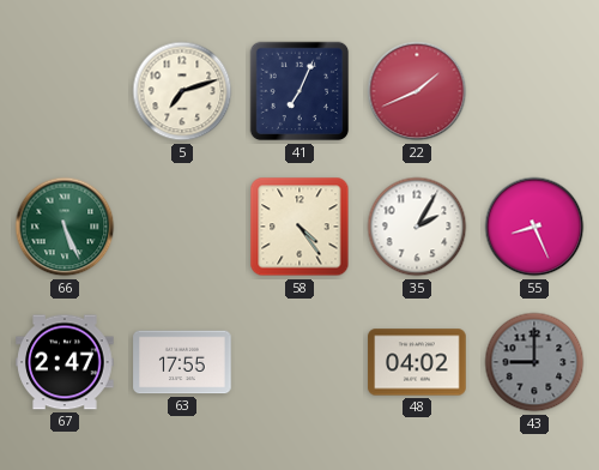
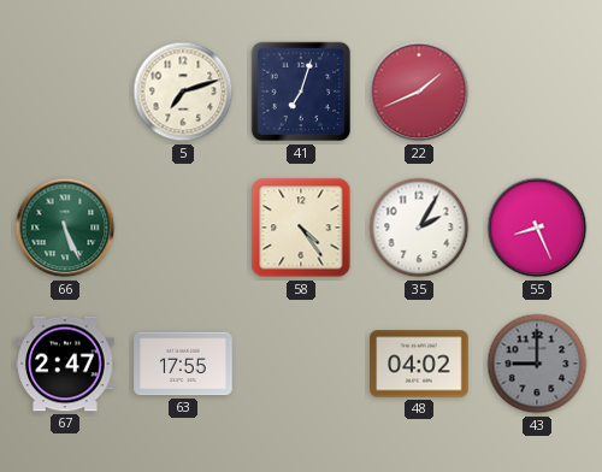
41: 7:04 -> 7:03
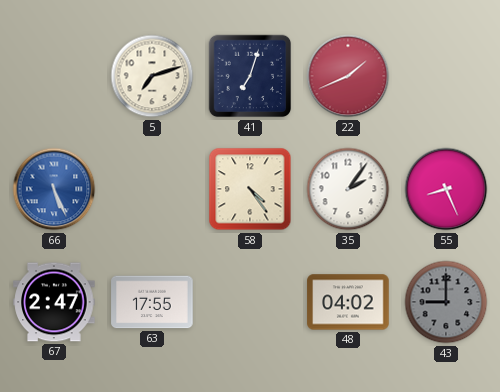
66 dial: green -> blue
35: 2:05 -> 2:06
